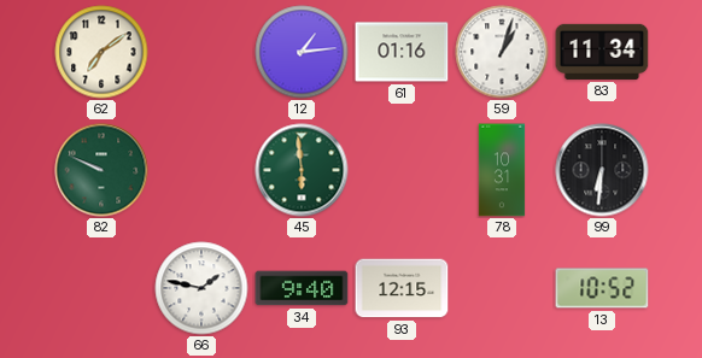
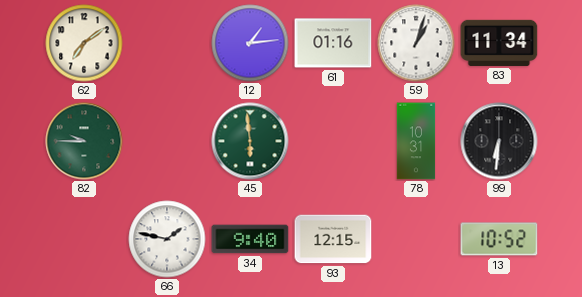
82: 9:49 -> 9:45
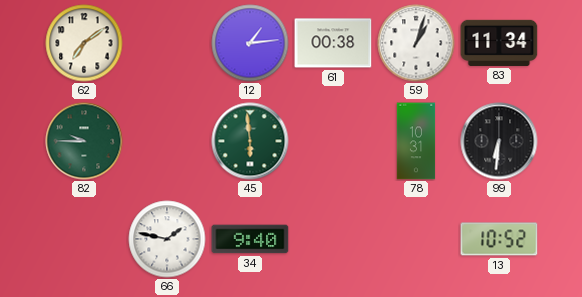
61: 01:16 -> 00:38
93: 12:15 -> none
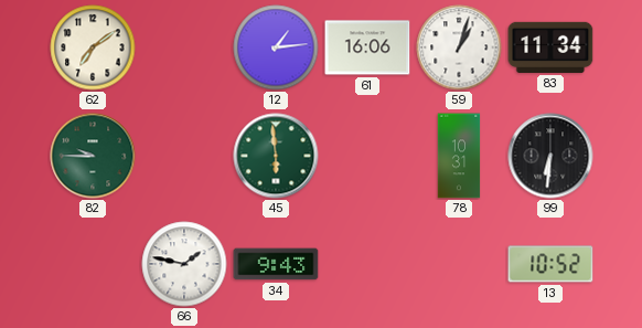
61: 00:38 -> 16:06
34: 9:40 -> 9:43
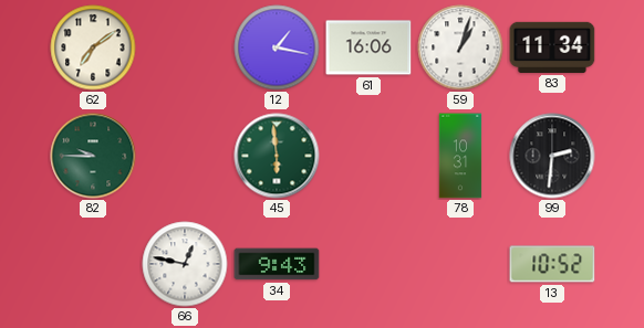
12: 1:14 -> 1:17
99: 6:31 -> 2:31
66: 1:47 -> 12:47
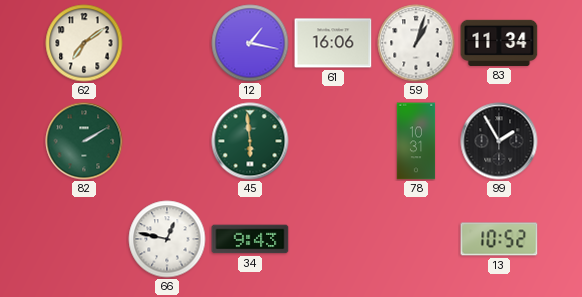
82: 9:45 -> 2:10
99: 2:31 -> 1:55
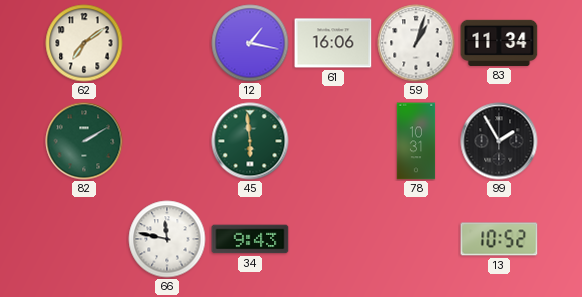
66: 12:47 -> 11:47
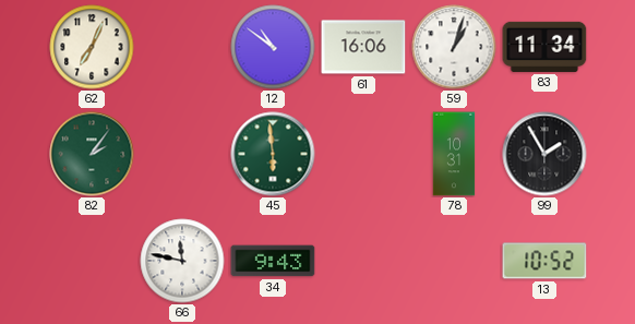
62: 7:09 -> 7:04
12: 1:17 -> 10:51
82: 2:10 -> 2:06
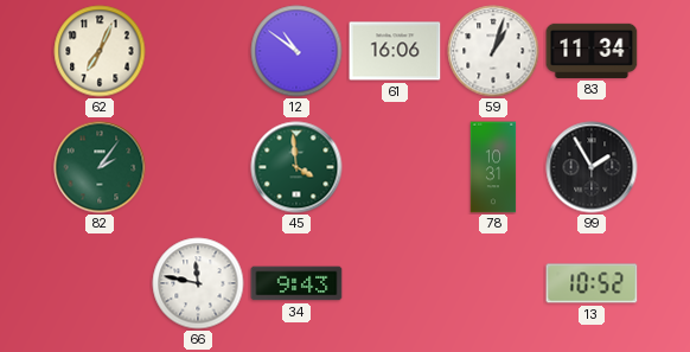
45: 5:59 -> 3:59
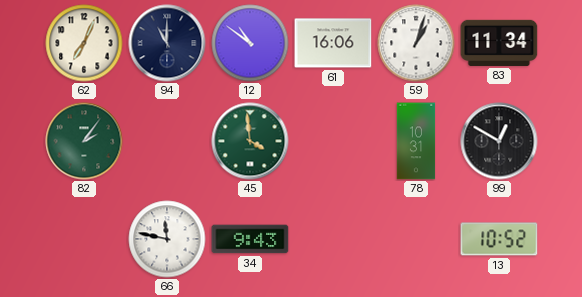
94: none -> 11:00
99: 1:55 -> 12:50
